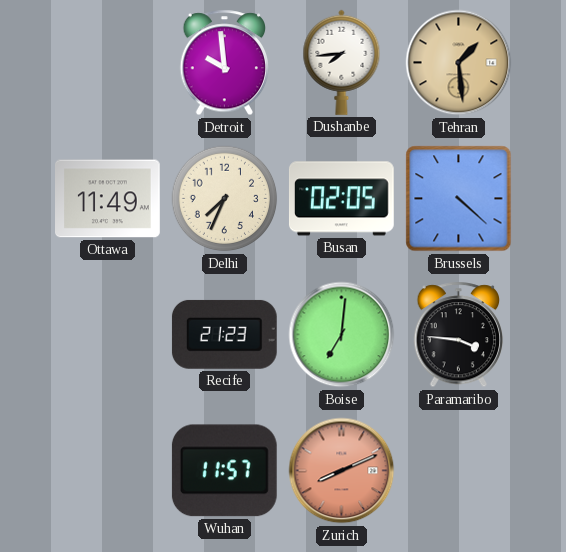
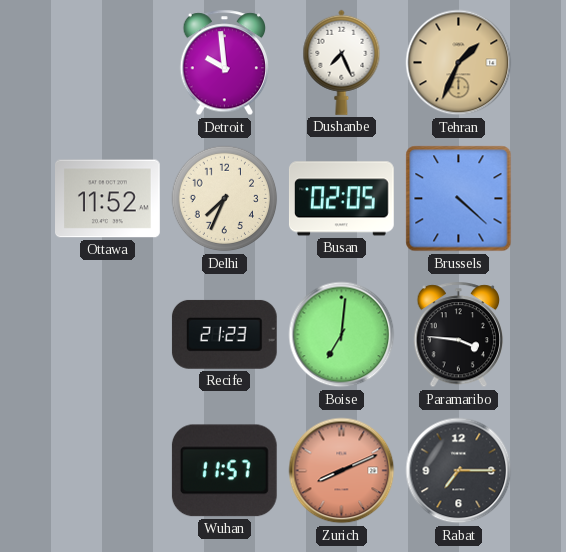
Dushanbe: 7:44 -> 7:26
Tehran: 1:29 -> 1:34
Ottawa: 11:49 -> 11:52
Rabat: none -> 7:15
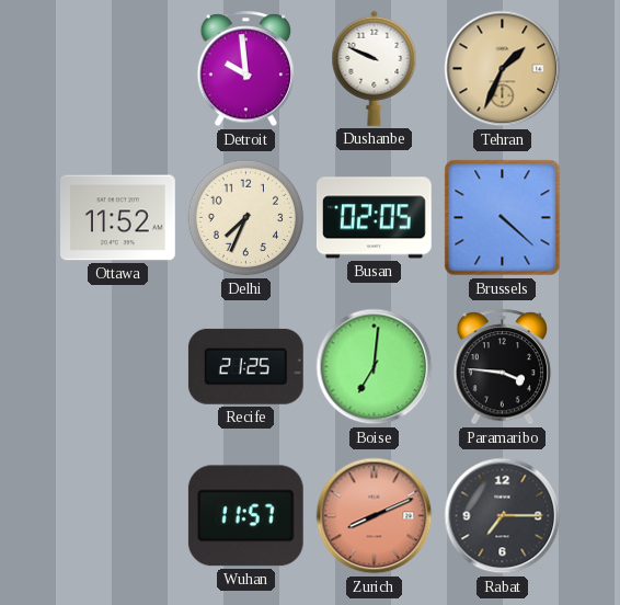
Dushanbe: 7:26 -> 9:49
Recife: 21:23 -> 21:25
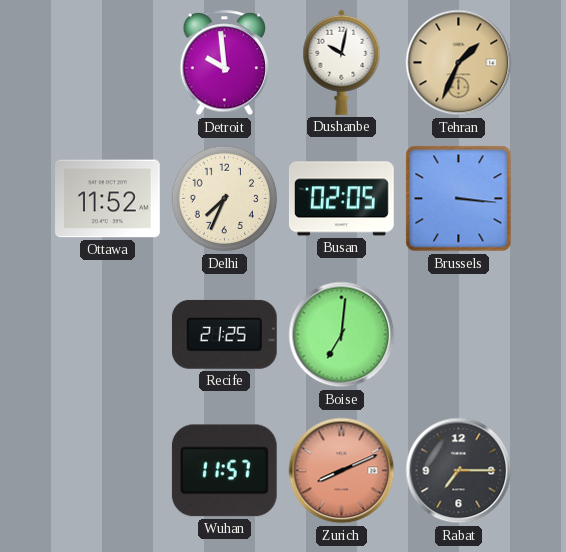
Dushanbe: 9:49 -> 10:02
Brussels: 4:22 -> 3:16
Paramaribo: 3:46 -> none
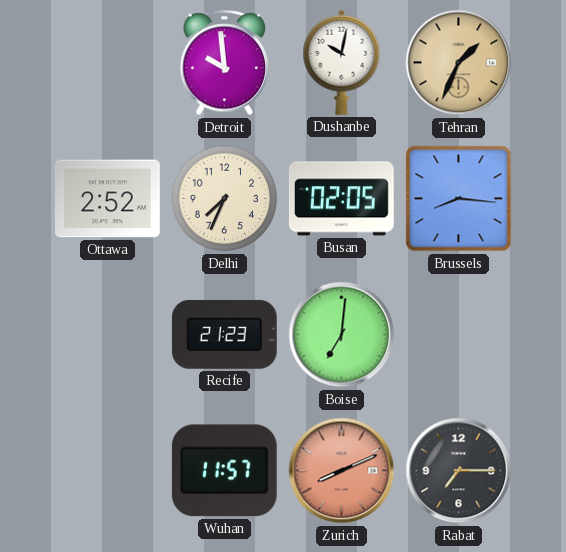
Ottawa: 11:52 -> 2:52
Brussels: 3:16 -> 8:16
Recife: 21:25 -> 21:23
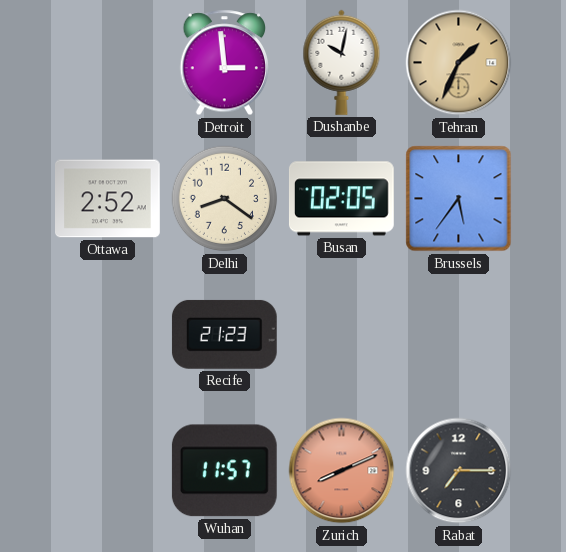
Detroit: 9:59 -> 2:59
Delhi: 7:34 -> 8:21
Brussels: 8:16 -> 5:36
Boise: 7:01 -> none
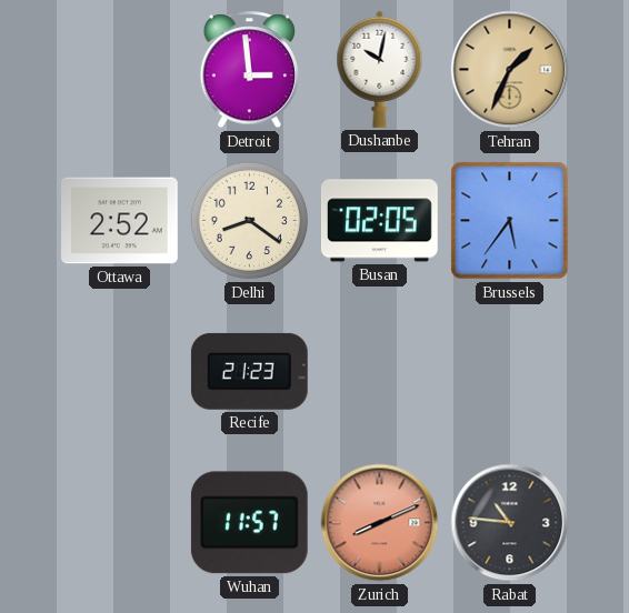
Rabat: 7:15 -> 10:46
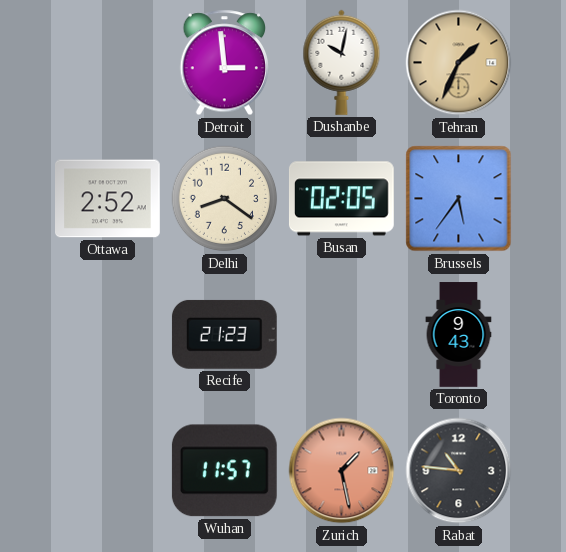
Toronto: none -> 9:43
Zurich: 8:11 -> 1:28
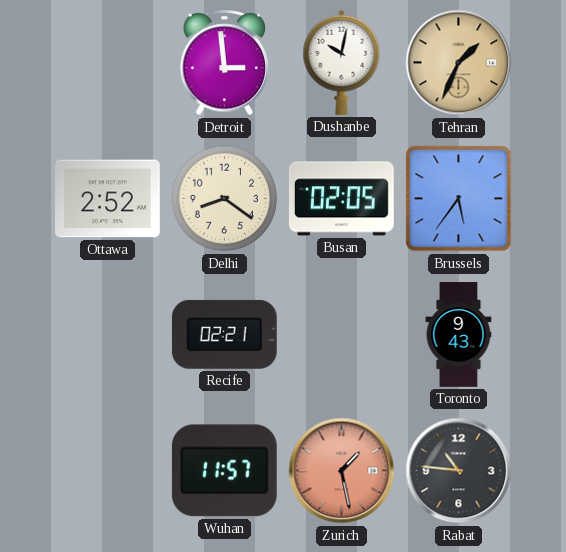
Recife: 21:23 -> 02:21
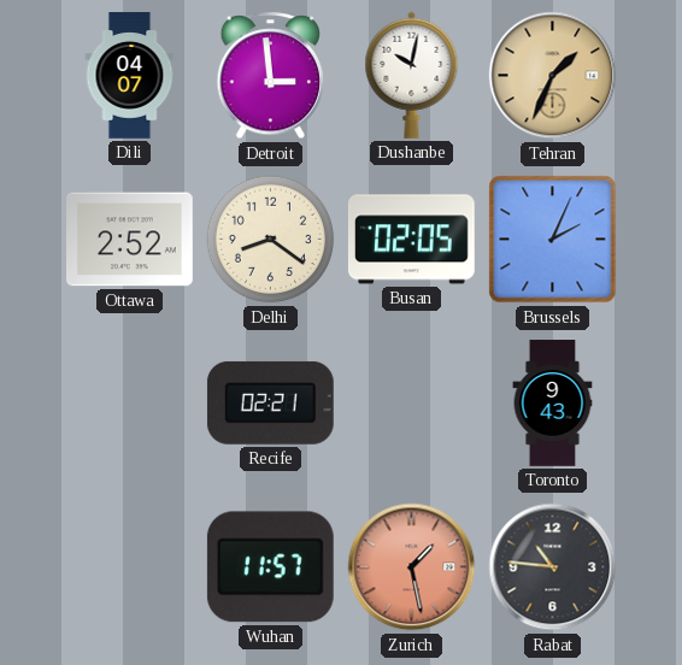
Dili: none -> 04:07
Brussels: 5:36 -> 2:04
